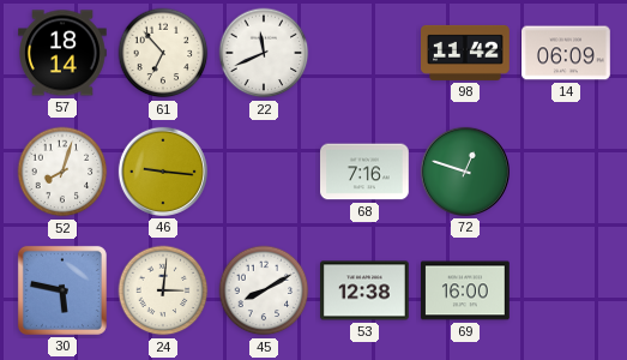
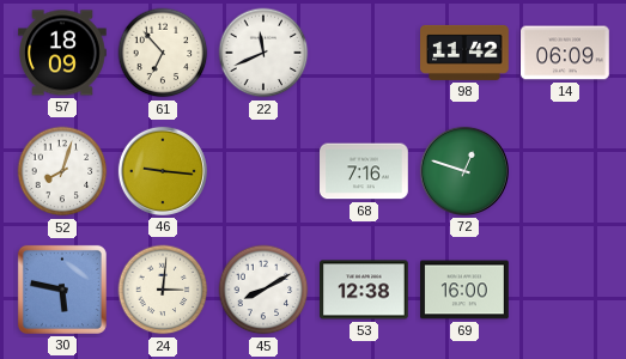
57: 18:14 -> 18:09
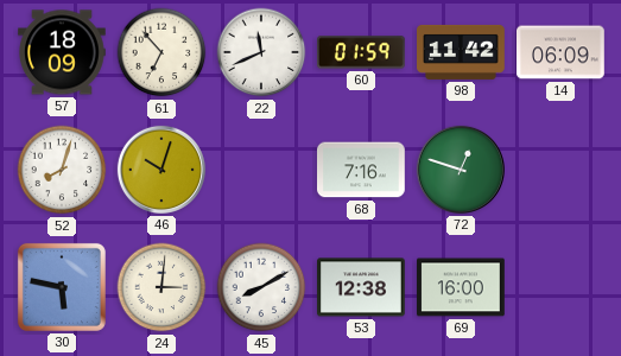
60: none -> 01:59
46: 9:16 -> 10:03
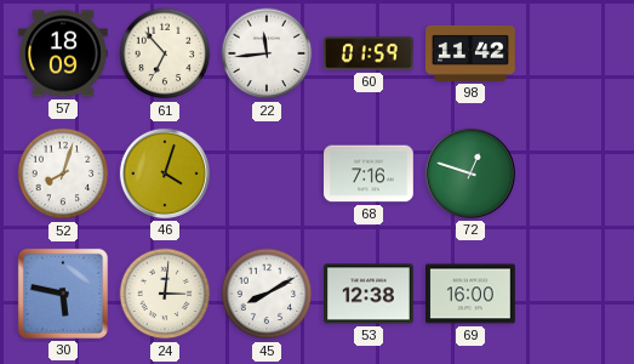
22: 11:41 -> 11:44
14: 06:09 -> none
46: 10:03 -> 4:03
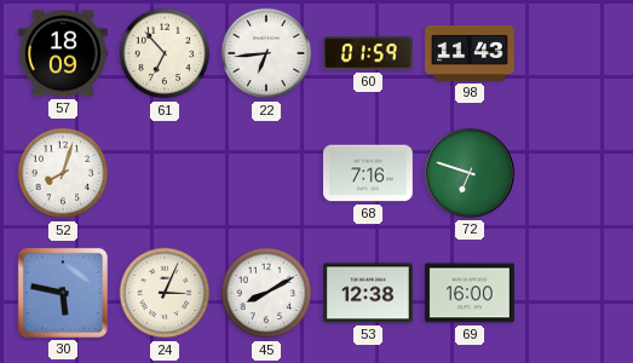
22: 11:44 -> 6:44
98: 11:42 -> 11:43
46: 4:03 -> none
72: 12:48 -> 6:48
24: 3:01 -> 3:04
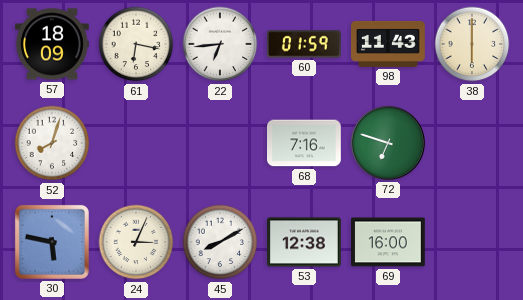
61: 6:53 -> 6:17
38: none -> 6:00
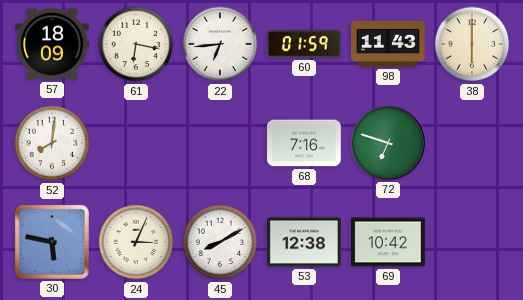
52: 8:03 -> 8:01
69: 16:00 -> 10:42
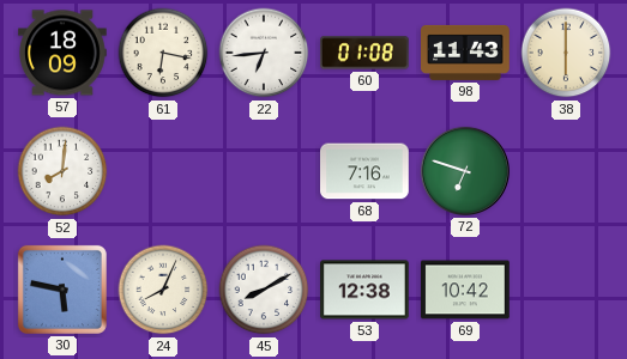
60: 01:59 -> 01:08
24: 3:04 -> 8:04
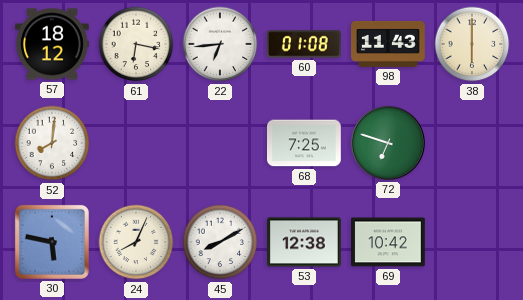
57: 18:09 -> 18:12
68: 7:16 -> 7:25
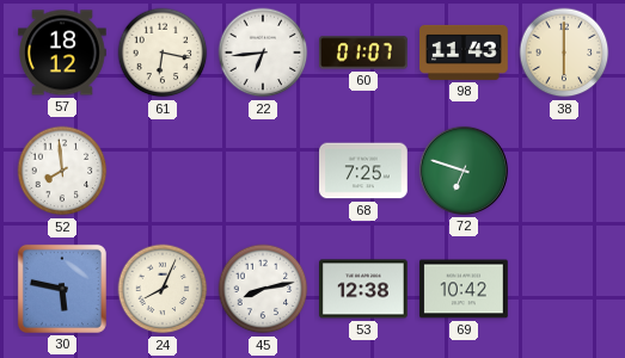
60: 01:08 -> 01:07
52: 8:01 -> 7:59
45: 8:10 -> 8:13
